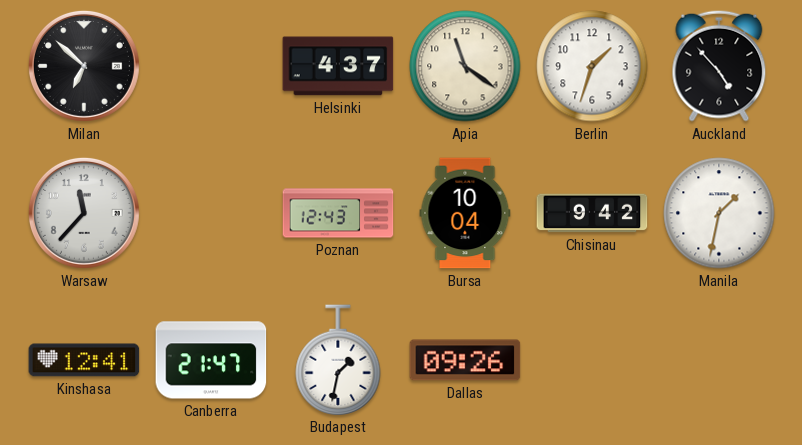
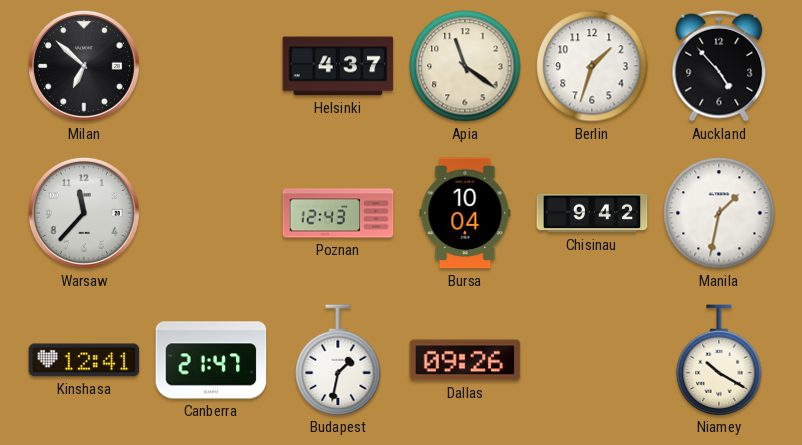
Niamey: none -> 10:20
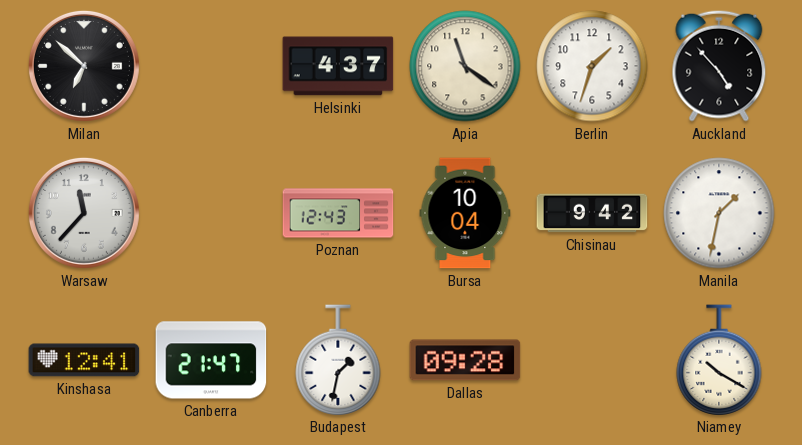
Dallas: 09:26 -> 09:28
